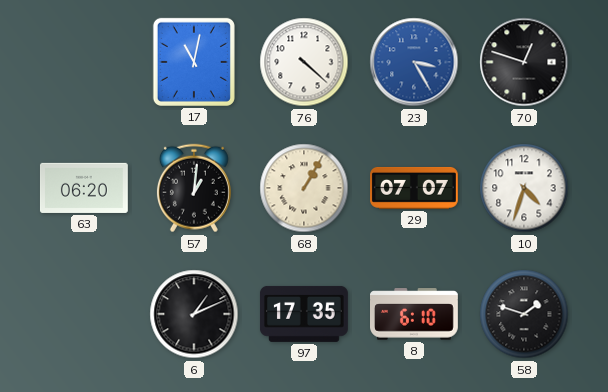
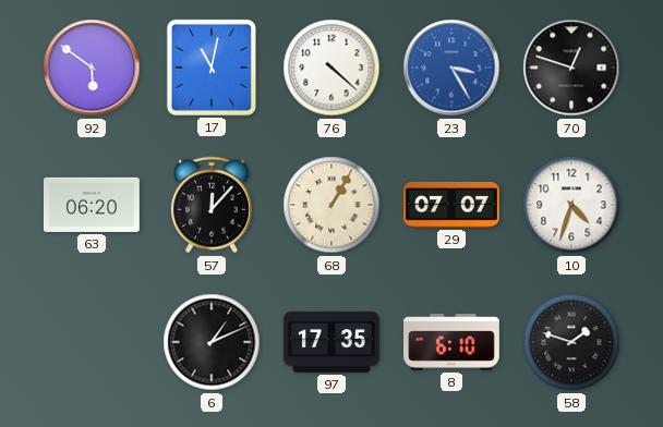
92: none -> 5:51
57: 1:01 -> 12:07
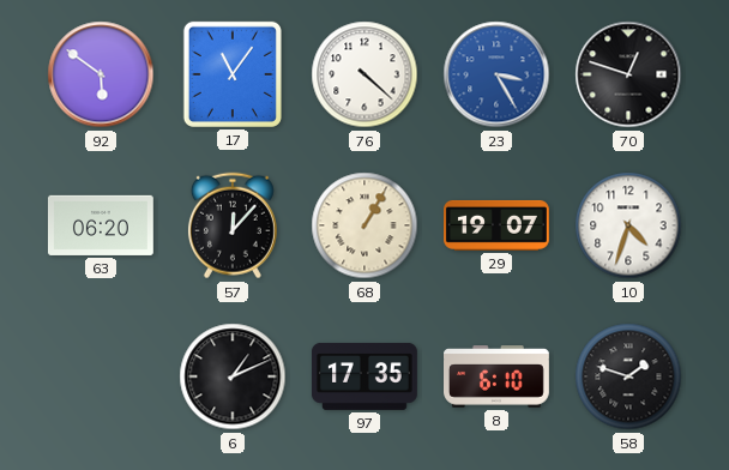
17: 11:02 -> 11:06
29: 07:07 -> 19:07
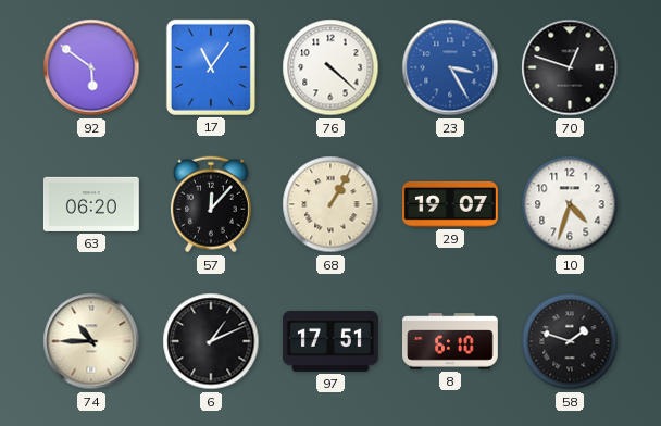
74: none -> 10:45
97: 17:35 -> 17:51
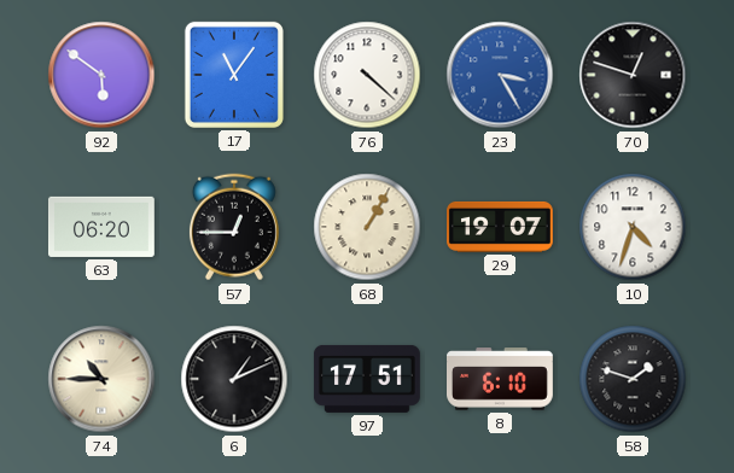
57: 12:07 -> 12:45
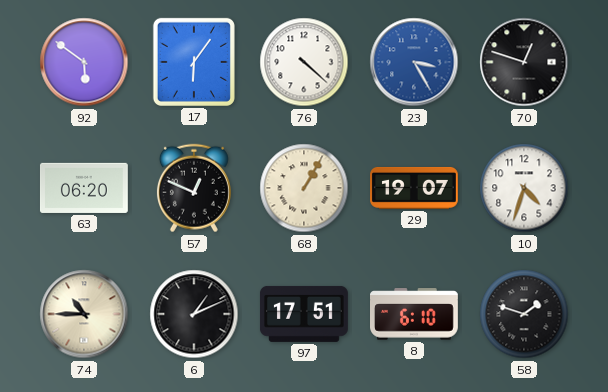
17: 11:06 -> 6:06
57: 12:45 -> 12:49
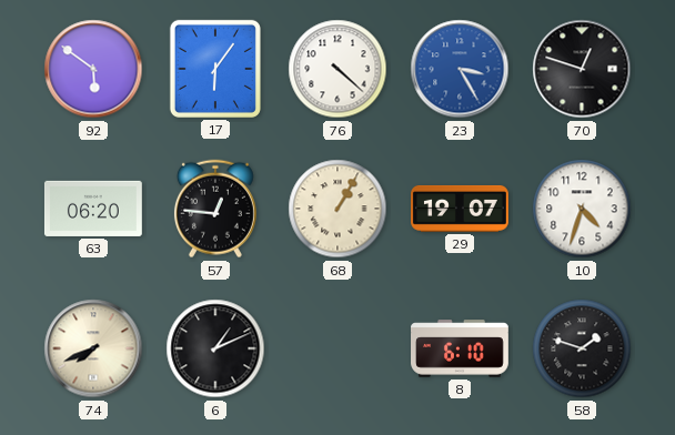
57: 12:49 -> 12:46
74: 10:45 -> 7:41
97: 17:51 -> none
